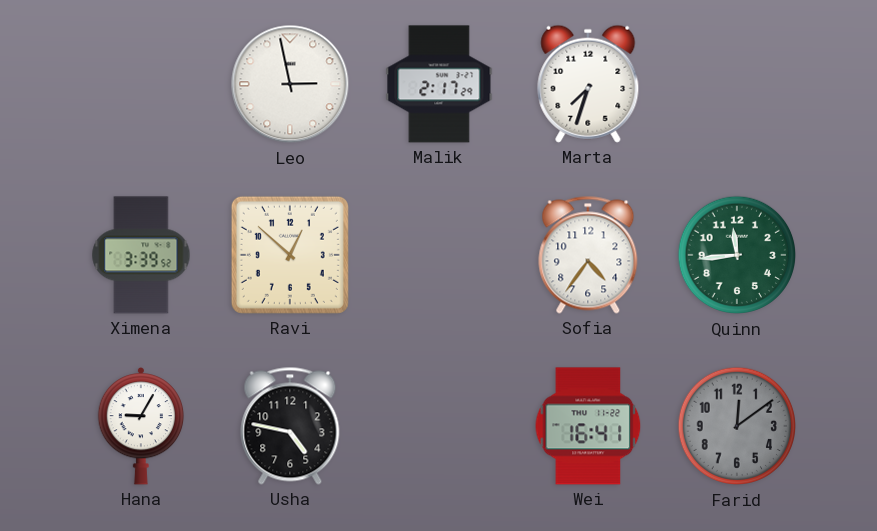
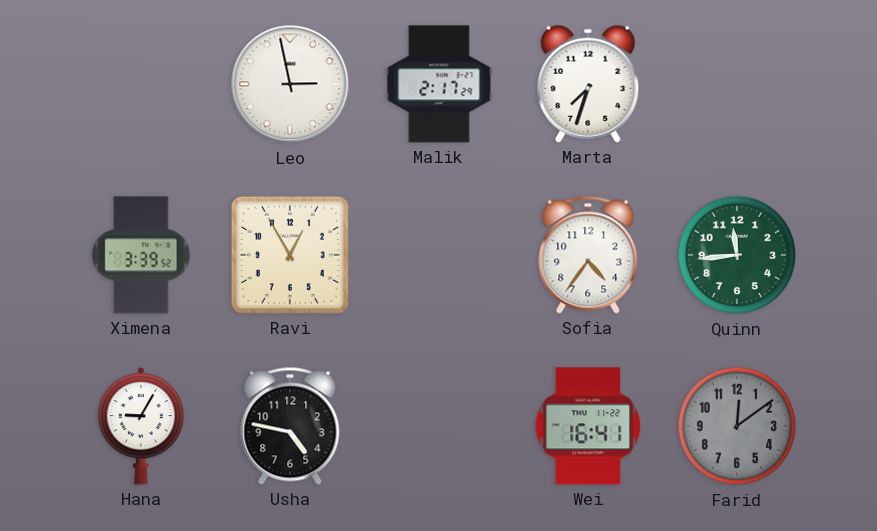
Ravi: 12:52 -> 12:55
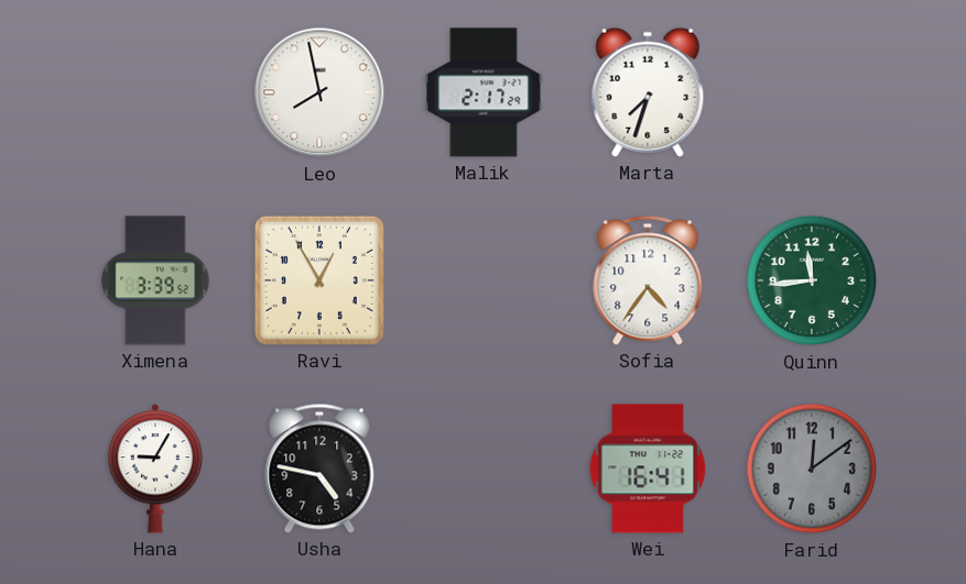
Leo: 2:58 -> 7:58
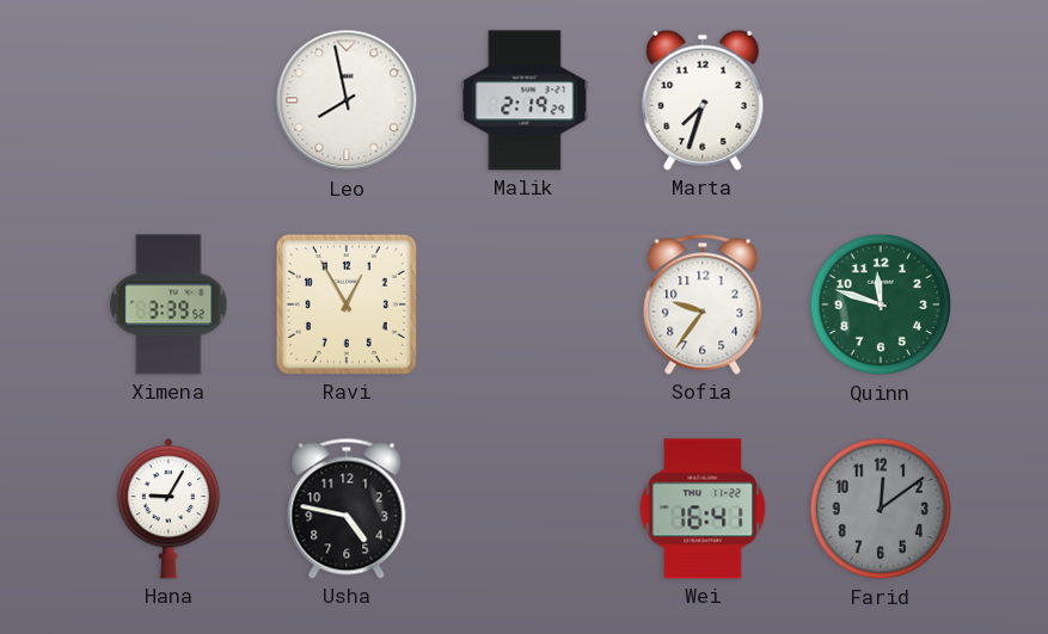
Malik: 2:17 -> 2:19
Sofia: 4:36 -> 9:36
Quinn: 11:44 -> 11:48
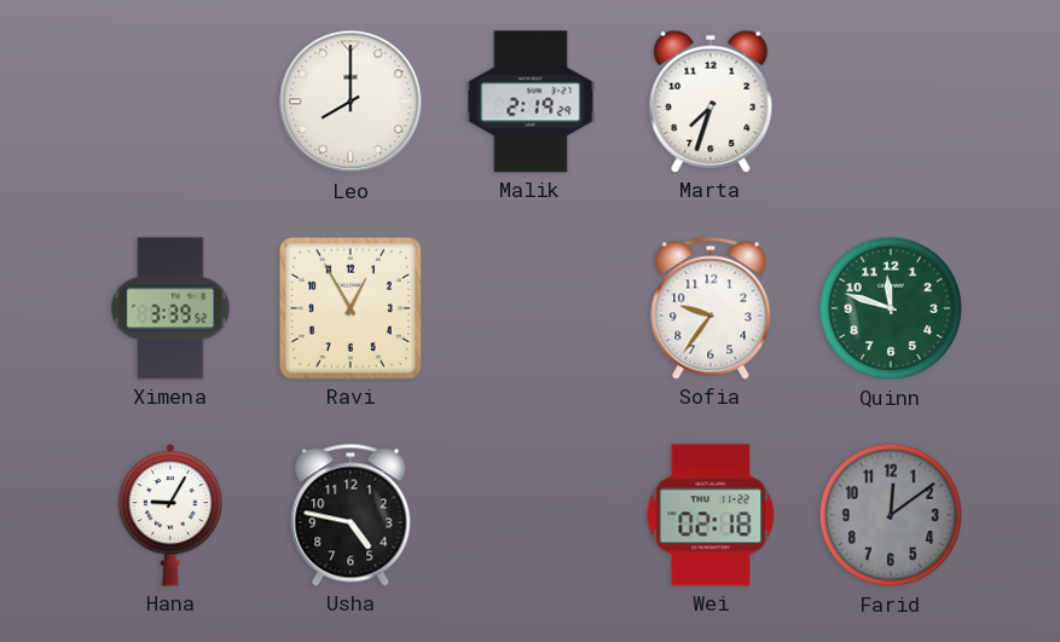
Leo: 7:58 -> 8:00
Wei: 16:41 -> 02:18
